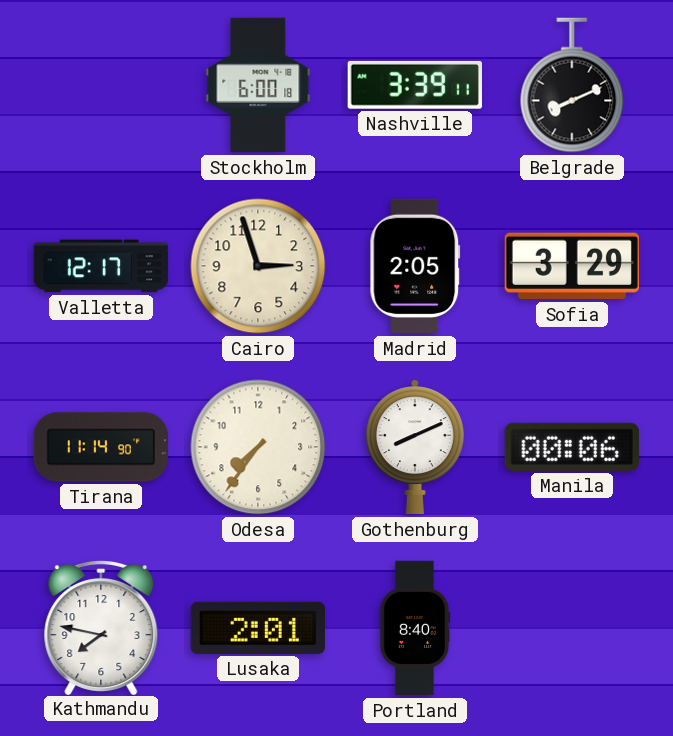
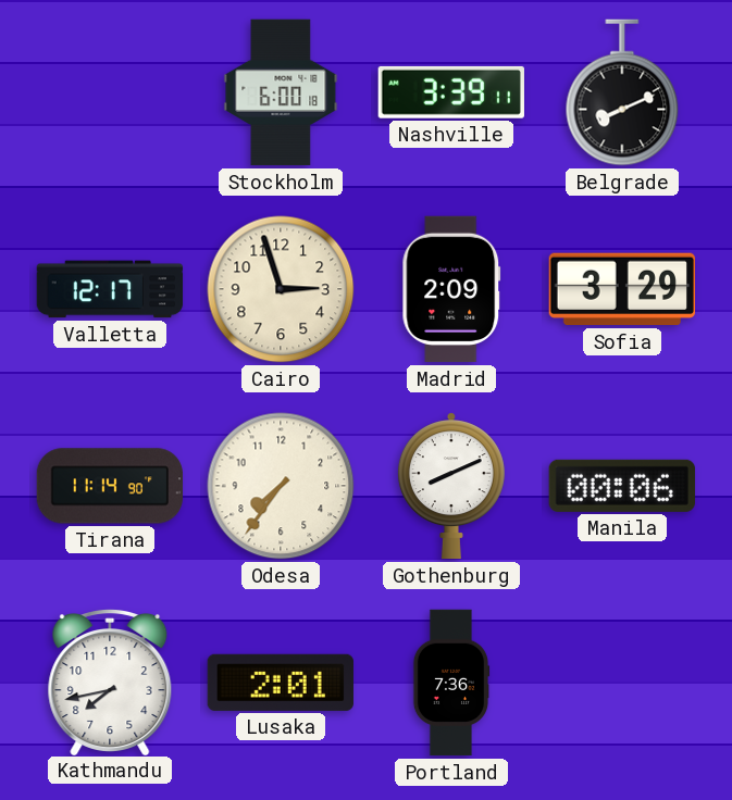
Madrid: 2:05 -> 2:09
Kathmandu: 7:47 -> 7:43
Portland: 8:40 -> 7:36
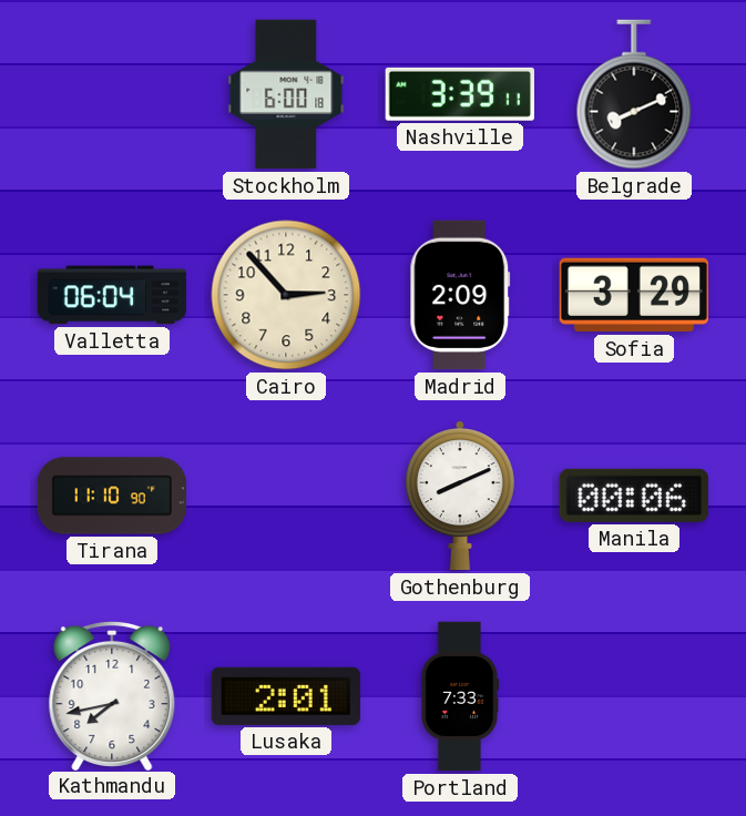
Valletta: 12:17 -> 06:04
Cairo: 2:57 -> 2:53
Tirana: 11:14 -> 11:10
Odesa: 7:36 -> none
Portland: 7:36 -> 7:33
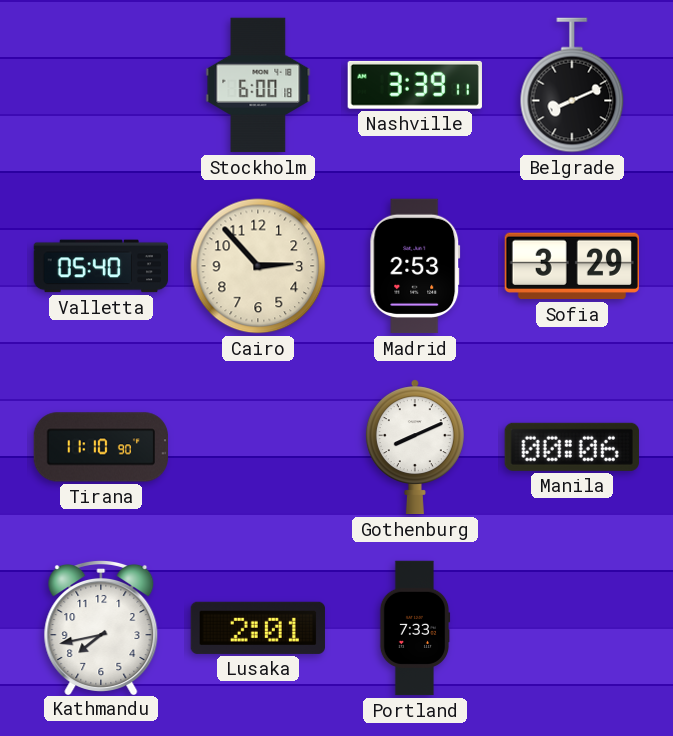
Valletta: 06:04 -> 05:40
Madrid: 2:09 -> 2:53
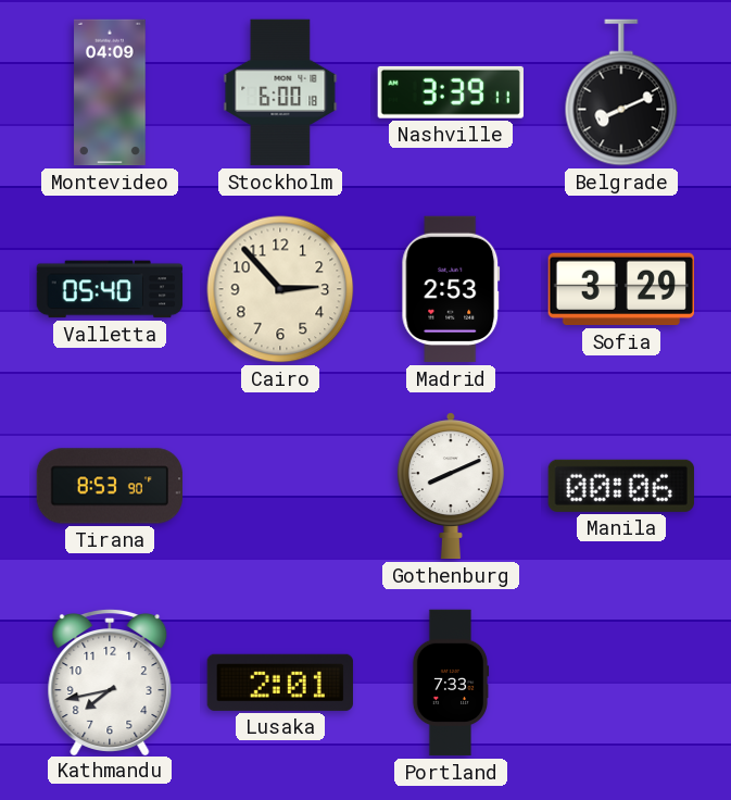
Montevideo: none -> 04:09
Tirana: 11:10 -> 8:53
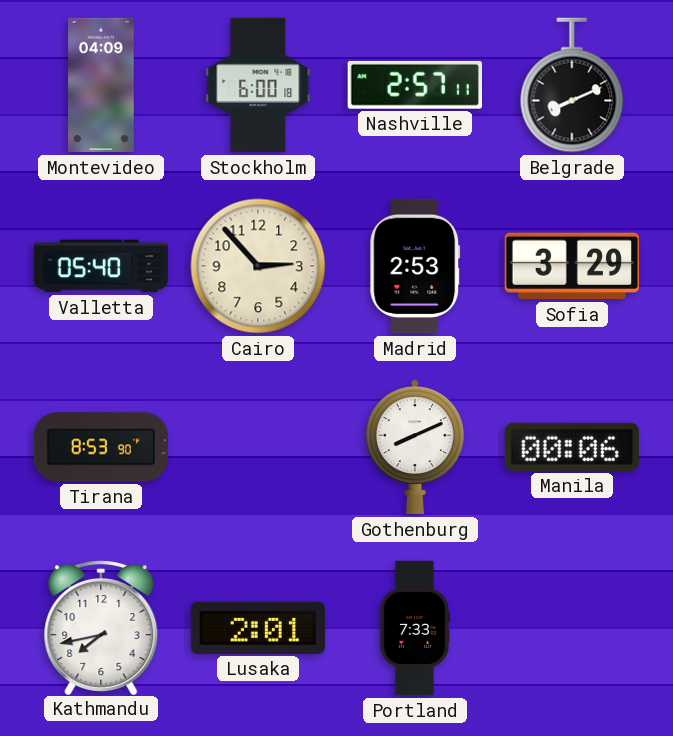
Nashville: 3:39 -> 2:57
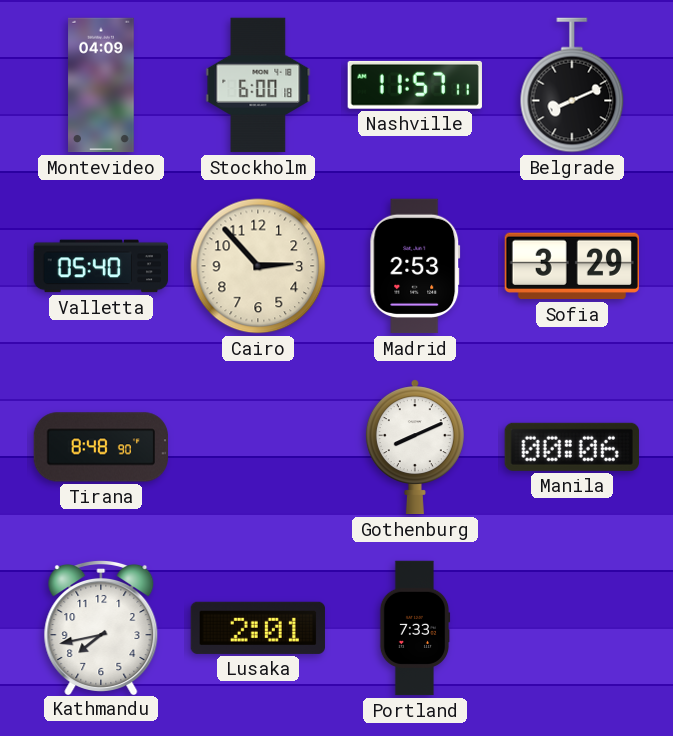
Nashville: 2:57 -> 11:57
Tirana: 8:53 -> 8:48
